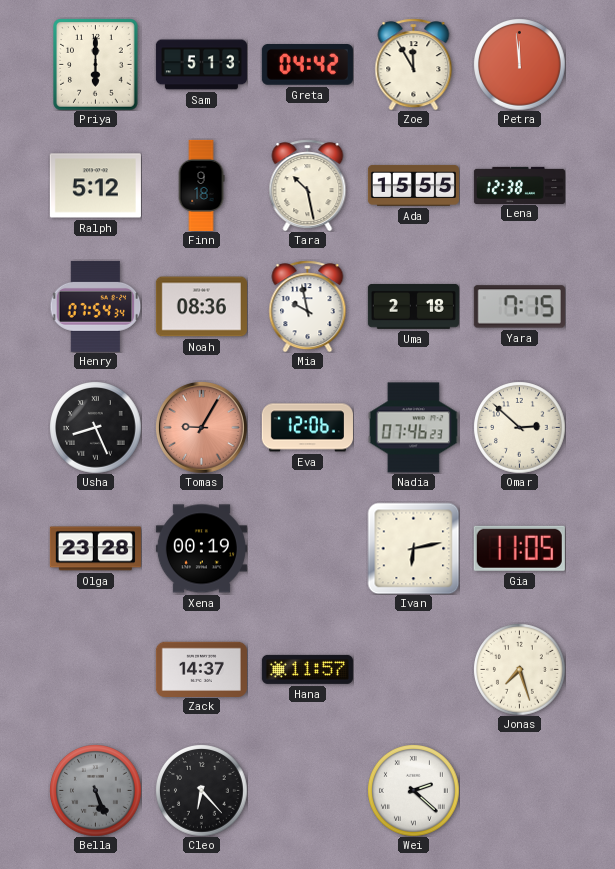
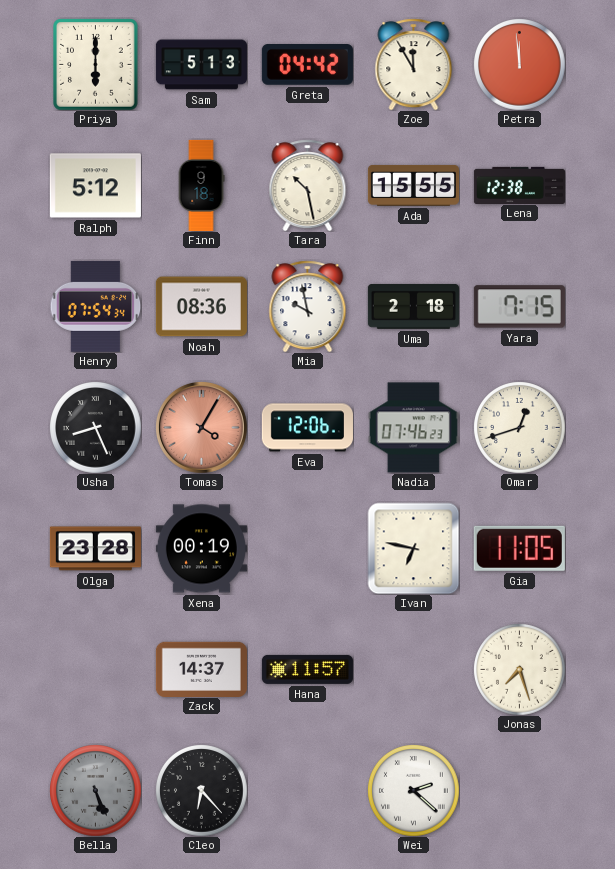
Tomas: 9:05 -> 4:05
Omar: 2:52 -> 12:42
Ivan: 6:13 -> 6:47
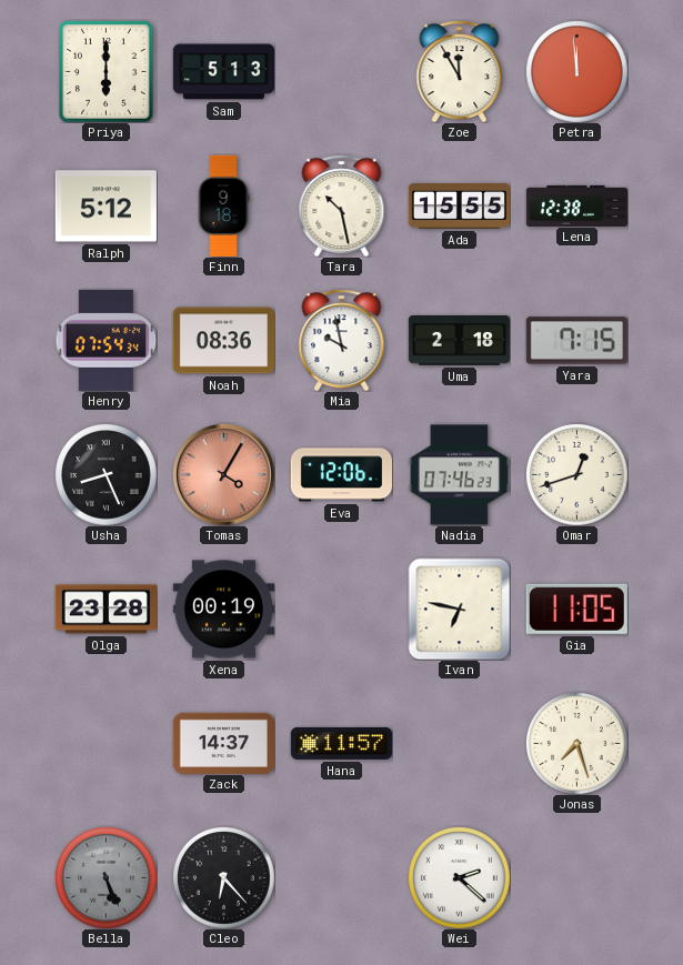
Greta: 04:42 -> none
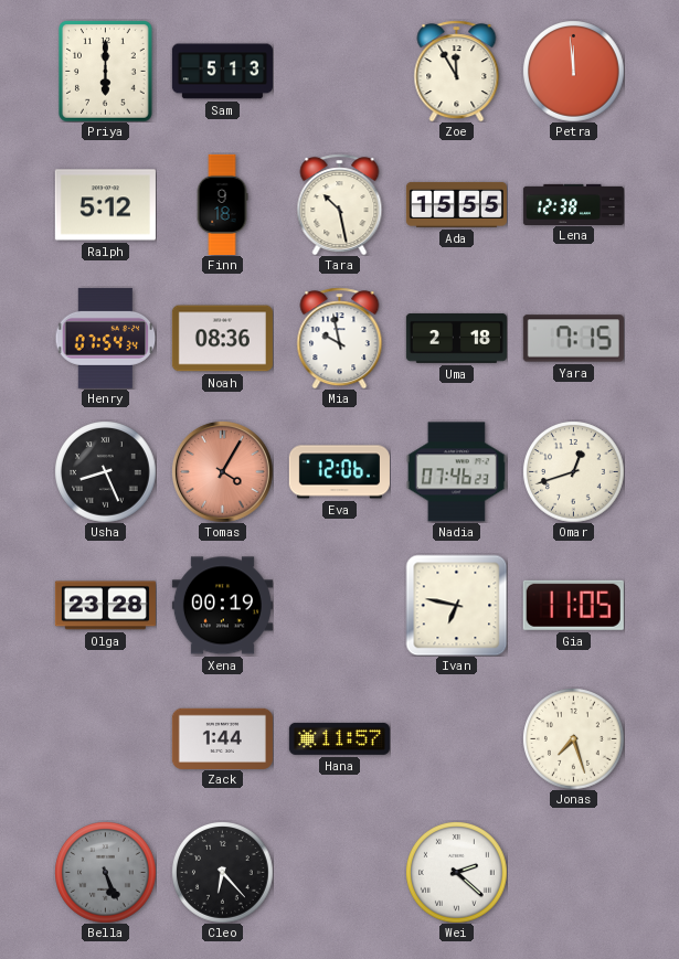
Zack: 14:37 -> 1:44
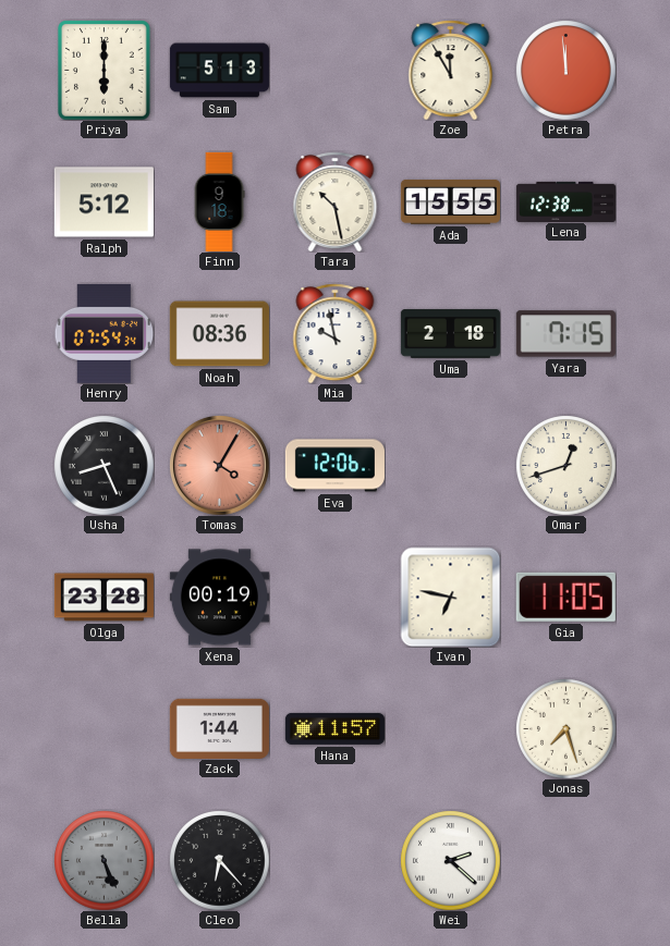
Nadia: 07:46 -> none
